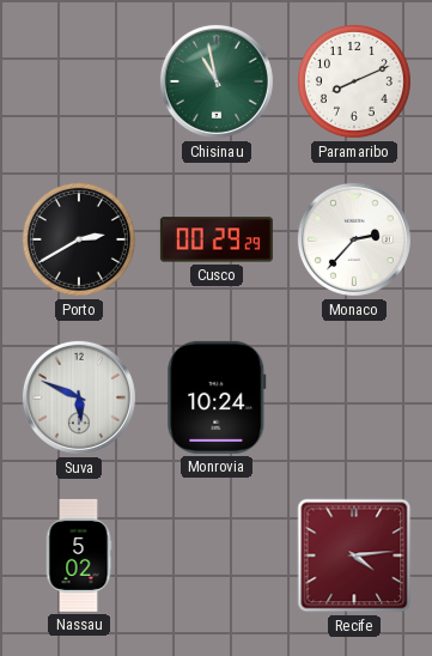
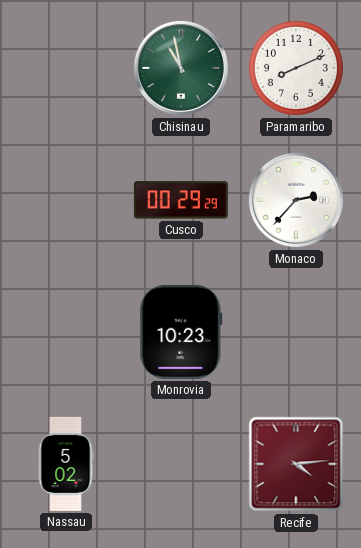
Porto: 2:40 -> none
Suva: 5:49 -> none
Monrovia: 10:24 -> 10:23
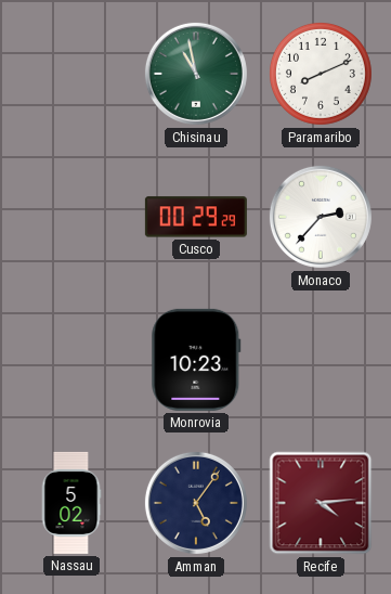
Amman: none -> 5:06
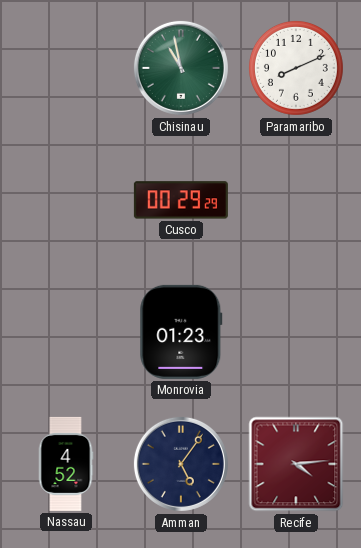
Monaco: 2:37 -> none
Monrovia: 10:23 -> 01:23
Nassau: 5:02 -> 4:52
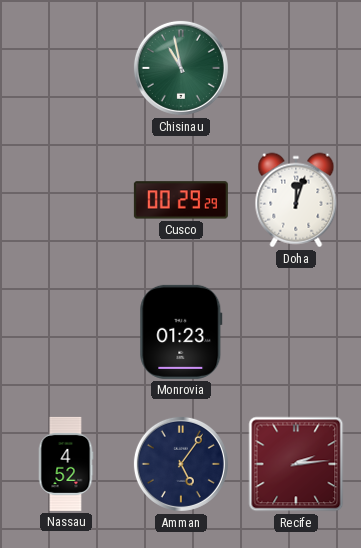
Paramaribo: 8:11 -> none
Doha: none -> 12:03
Recife: 4:14 -> 2:14
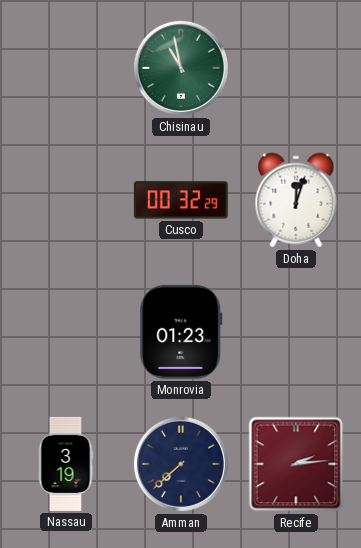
Cusco: 00:29 -> 00:32
Nassau: 4:52 -> 3:19
Amman: 5:06 -> 7:38
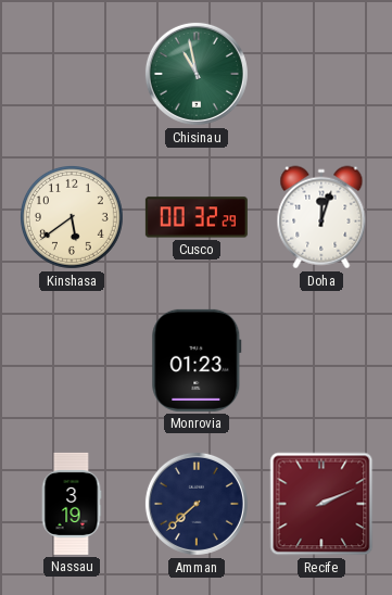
Kinshasa: none -> 5:39
Recife: 2:14 -> 2:11
